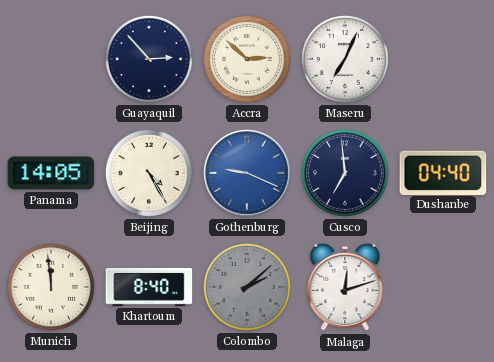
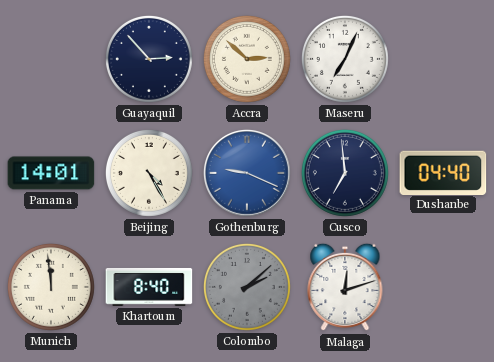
Panama: 14:05 -> 14:01
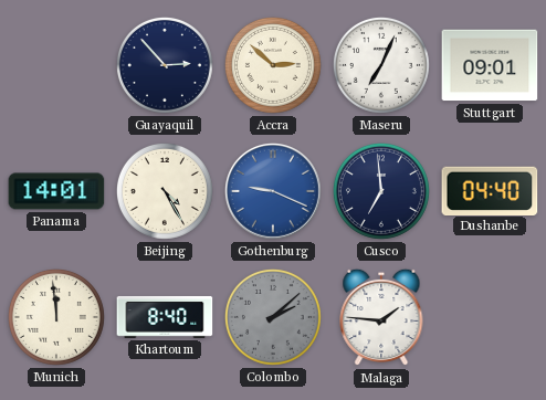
Stuttgart: none -> 09:01
Malaga: 12:12 -> 1:46
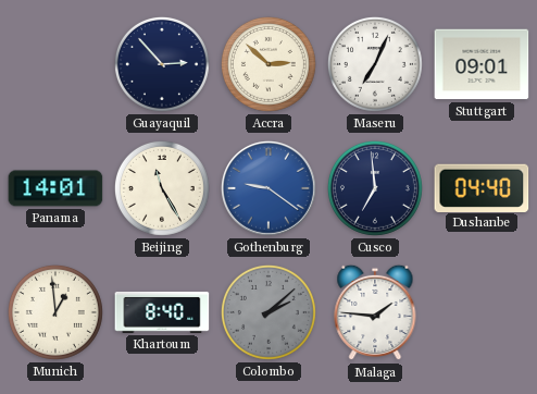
Beijing: 4:25 -> 11:25
Gothenburg: 9:19 -> 9:21
Munich: 11:59 -> 12:59
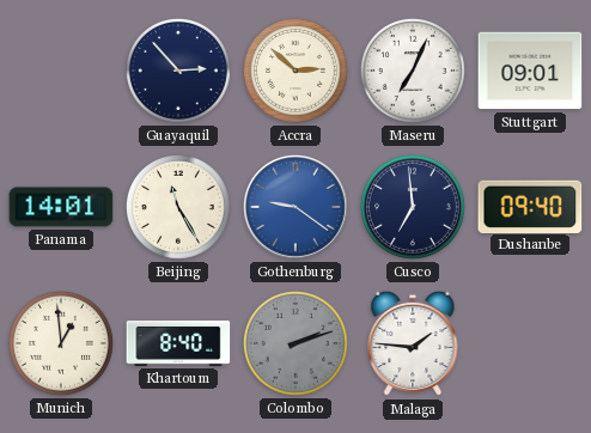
Dushanbe: 04:40 -> 09:40
Colombo: 2:08 -> 2:12
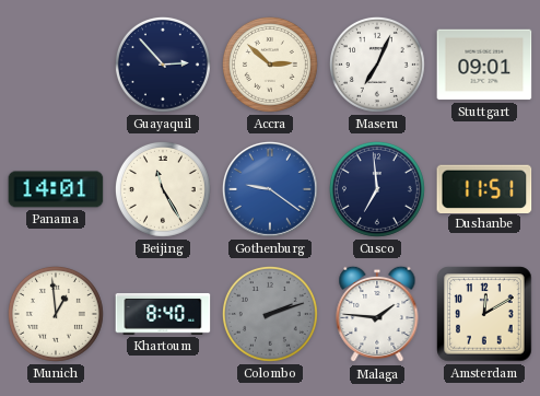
Dushanbe: 09:40 -> 11:51
Amsterdam: none -> 12:10
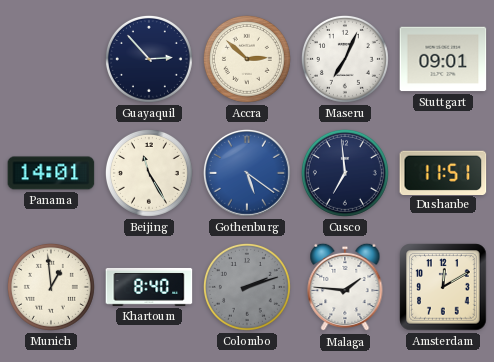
Gothenburg: 9:21 -> 5:21
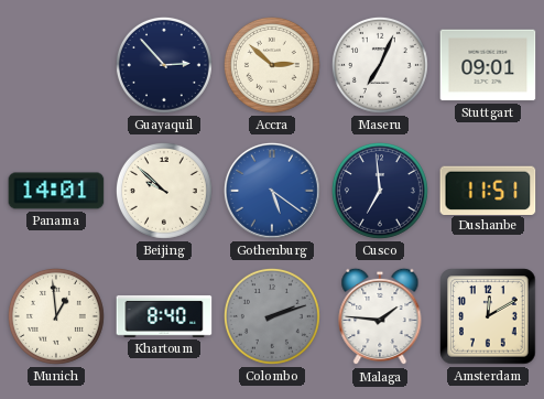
Beijing: 11:25 -> 9:52
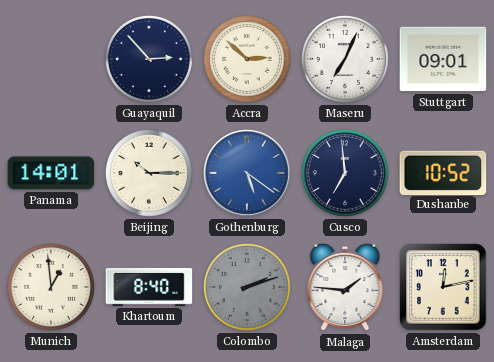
Beijing: 9:52 -> 10:15
Dushanbe: 11:51 -> 10:52
Amsterdam: 12:10 -> 12:13
